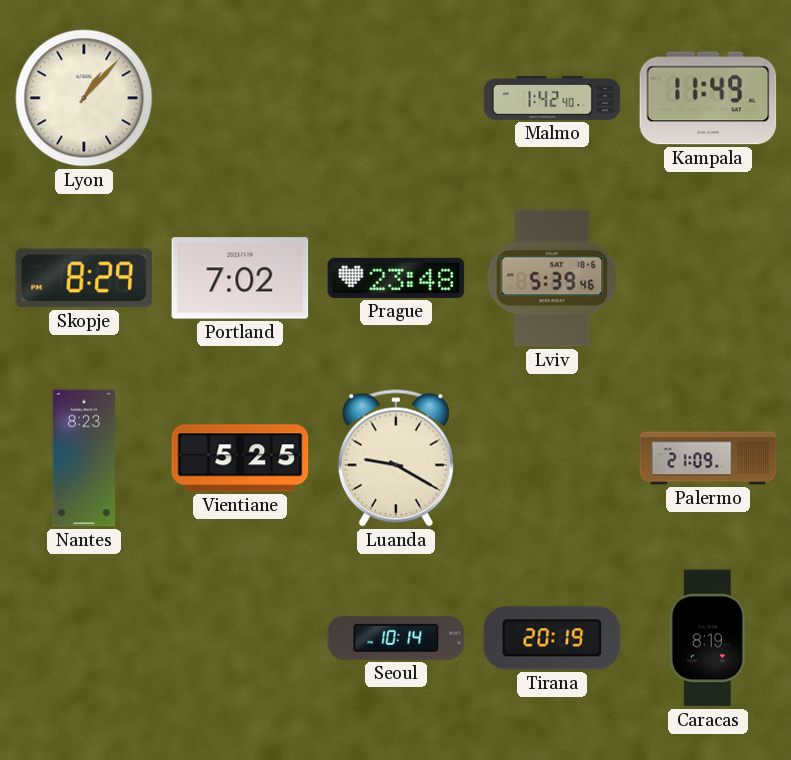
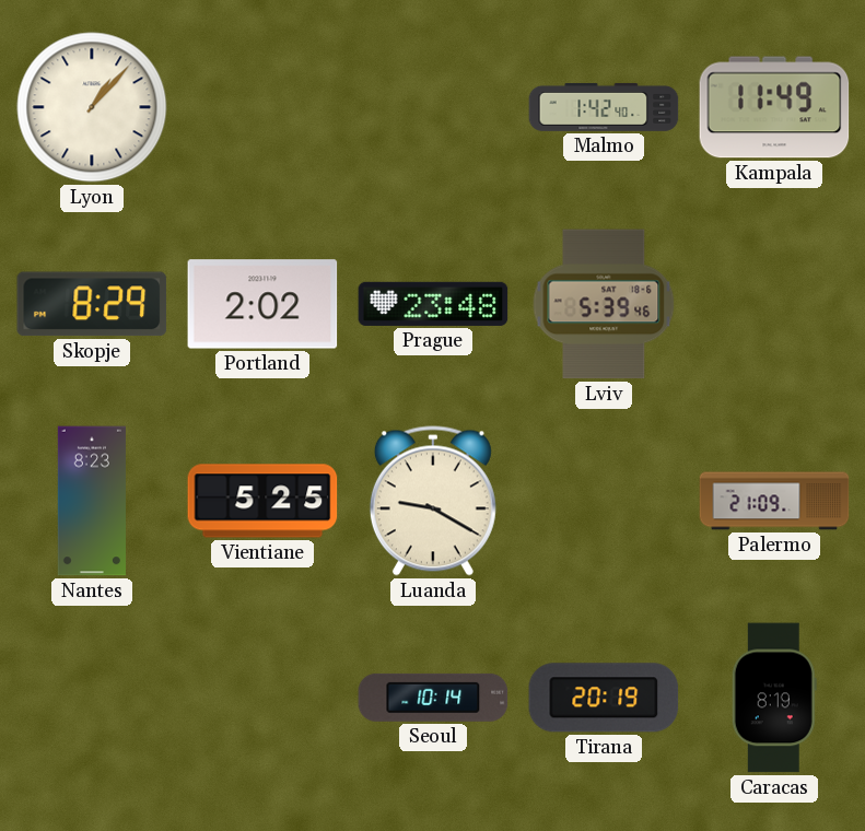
Portland: 7:02 -> 2:02
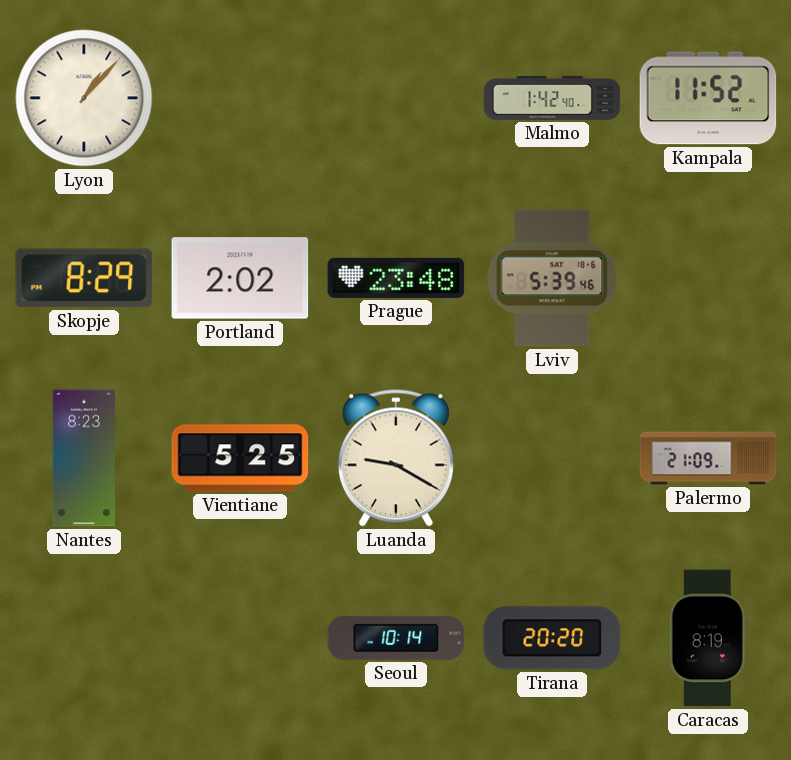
Kampala: 11:49 -> 11:52
Tirana: 20:19 -> 20:20
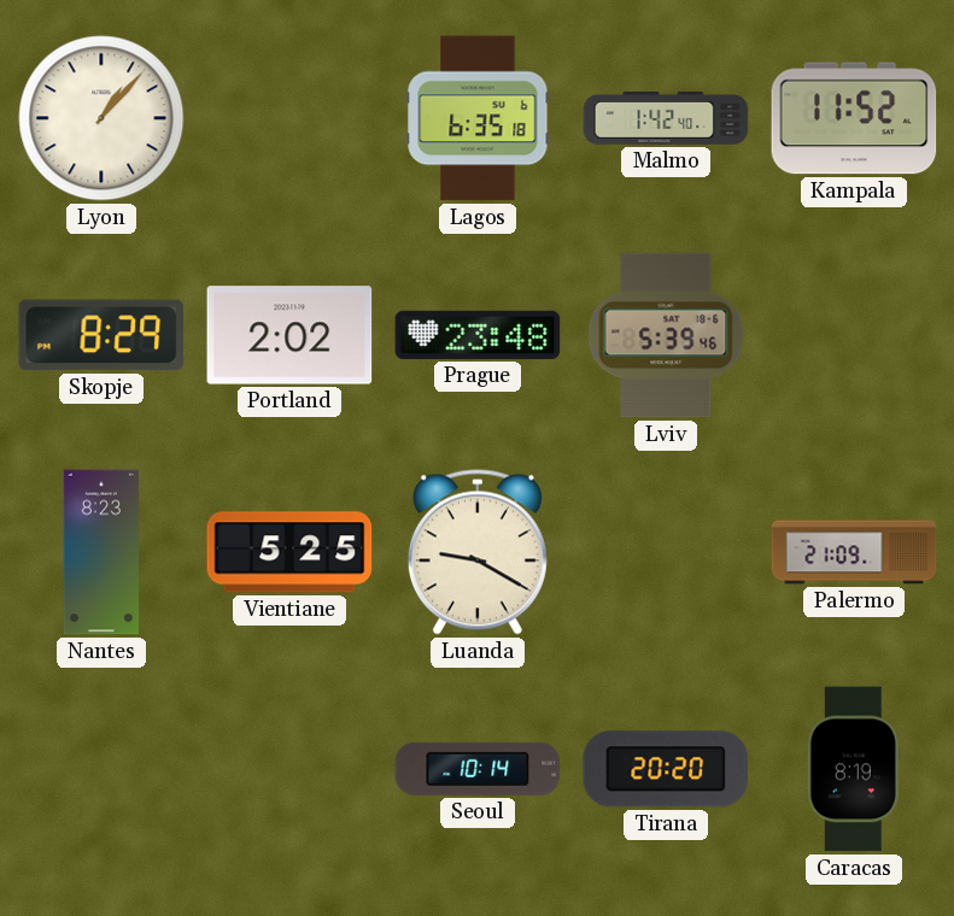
Lagos: none -> 6:35
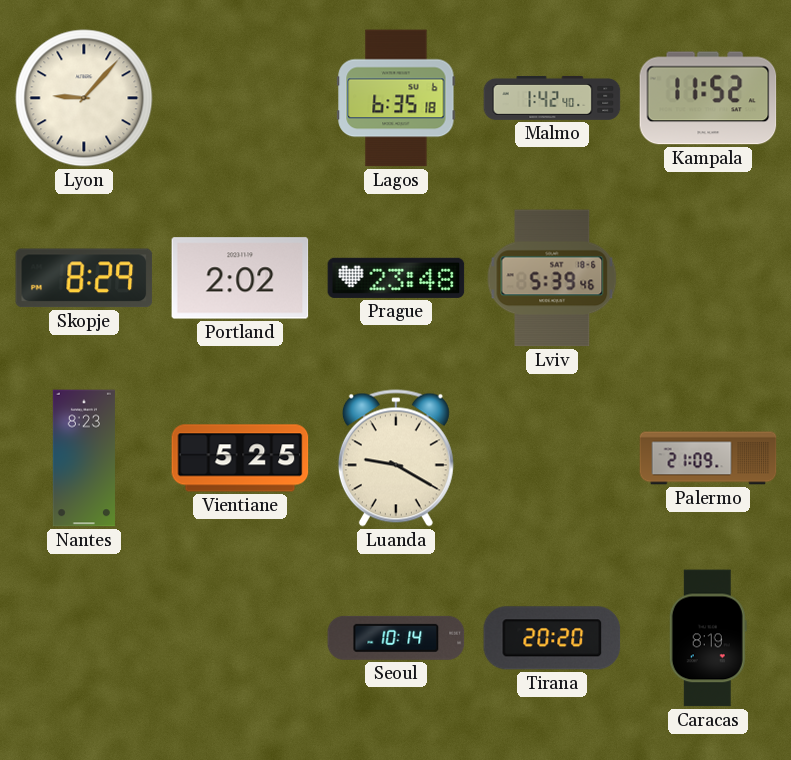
Lyon: 1:07 -> 9:07
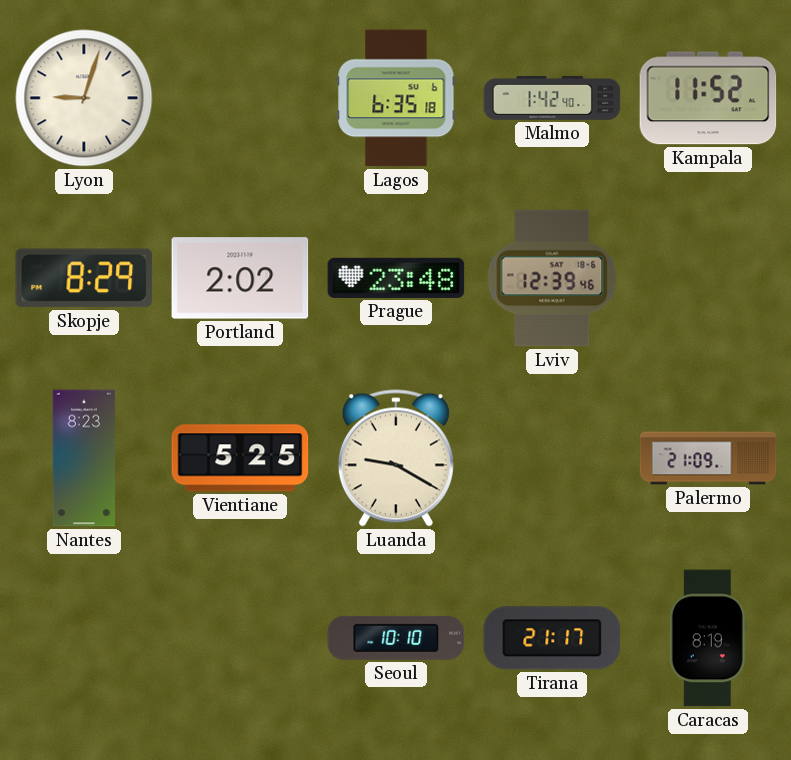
Lyon: 9:07 -> 9:03
Lviv: 5:39 -> 12:39
Seoul: 10:14 -> 10:10
Tirana: 20:20 -> 21:17
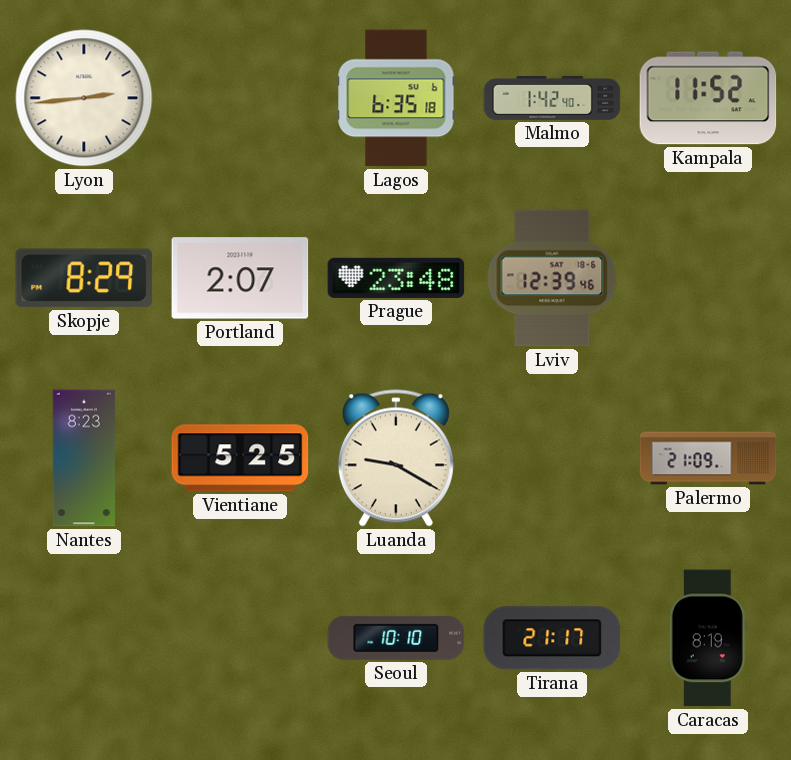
Lyon: 9:03 -> 2:44
Portland: 2:02 -> 2:07
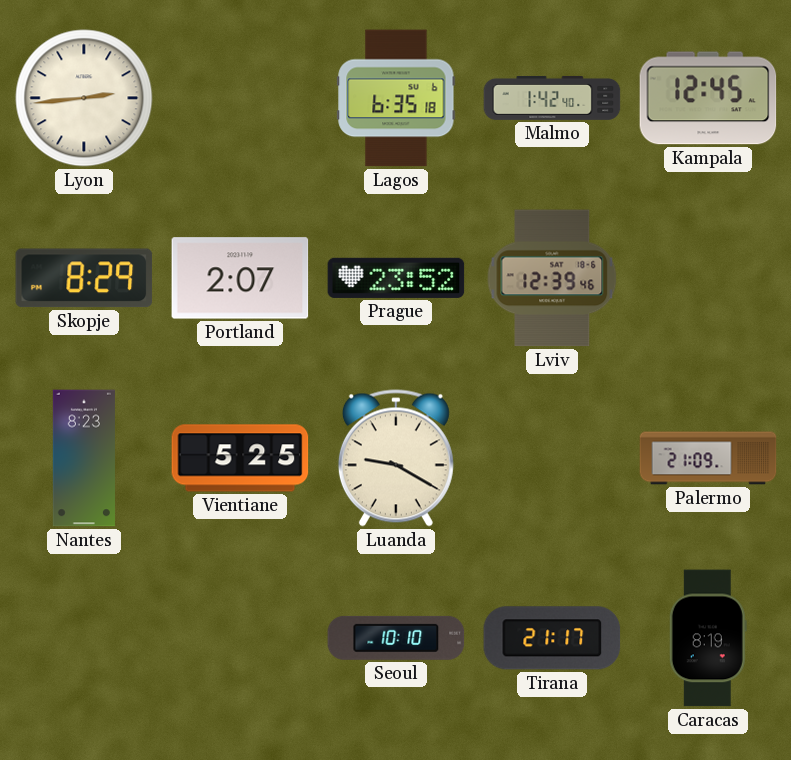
Kampala: 11:52 -> 12:45
Prague: 23:48 -> 23:52
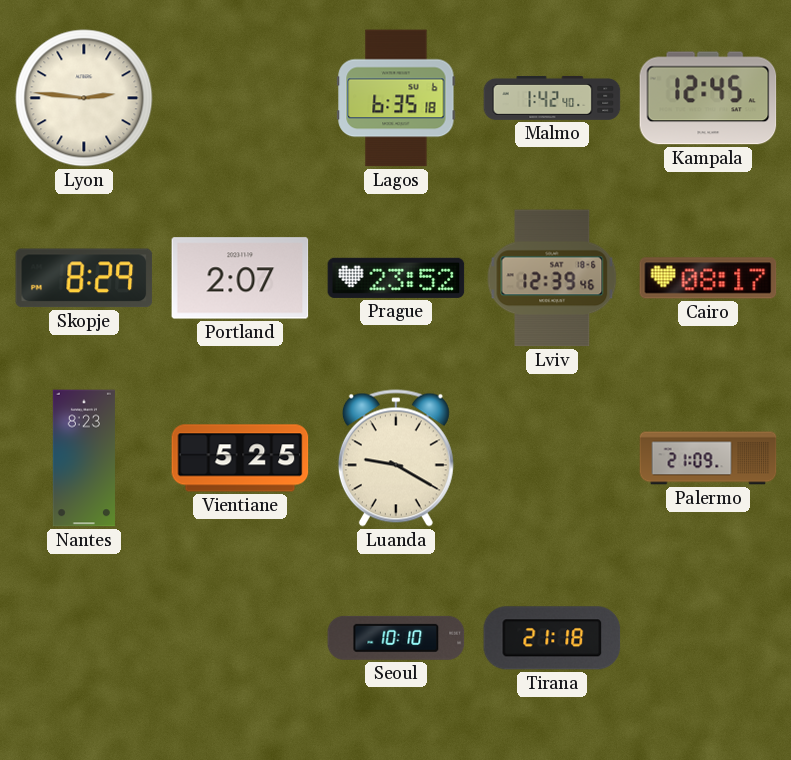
Lyon: 2:44 -> 2:46
Cairo: none -> 08:17
Tirana: 21:17 -> 21:18
Caracas: 8:19 -> none
